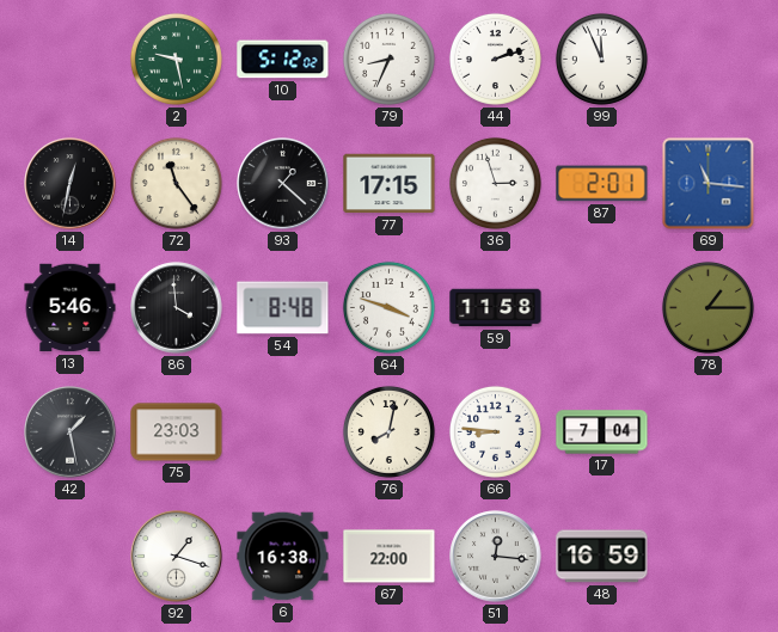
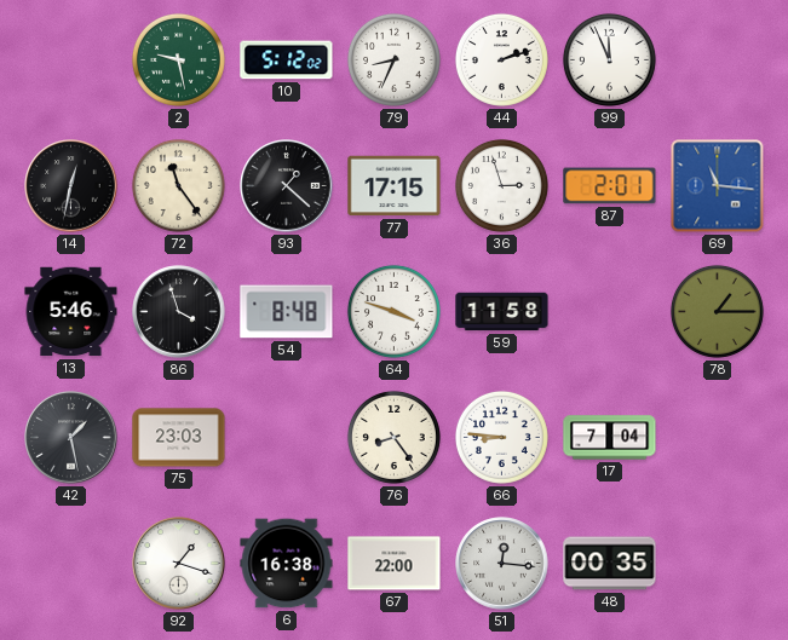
86: 3:59 -> 3:57
76: 8:02 -> 8:24
48: 16:59 -> 00:35
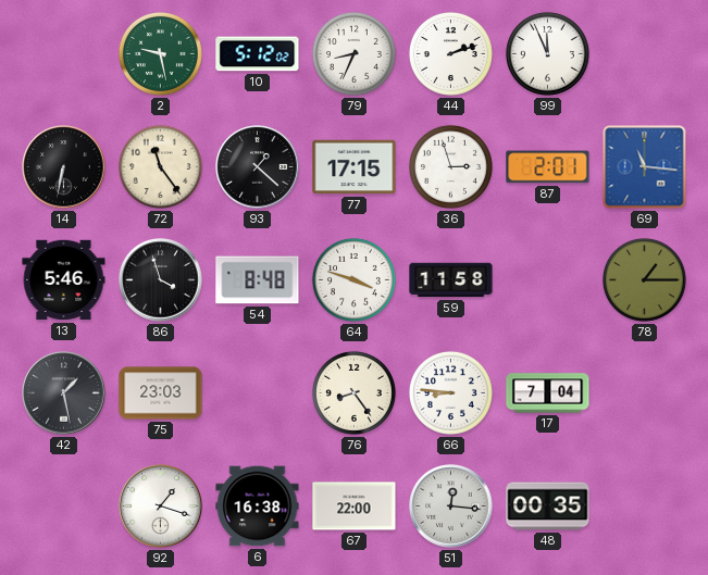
14: 12:32 -> 6:32
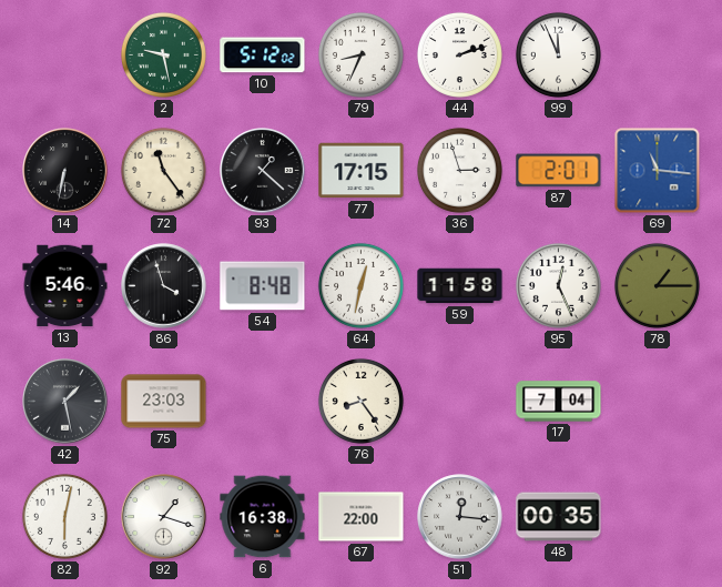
64: 3:48 -> 12:32
95: none -> 12:26
66: 8:46 -> none
82: none -> 6:02
